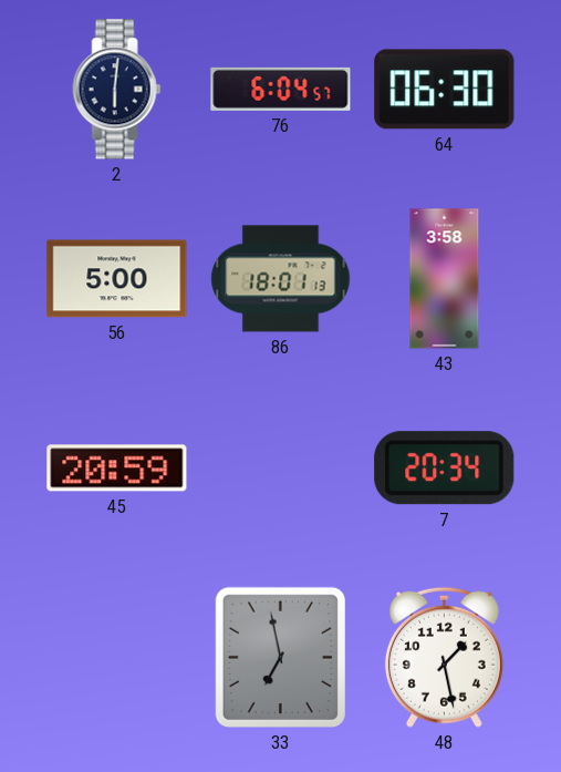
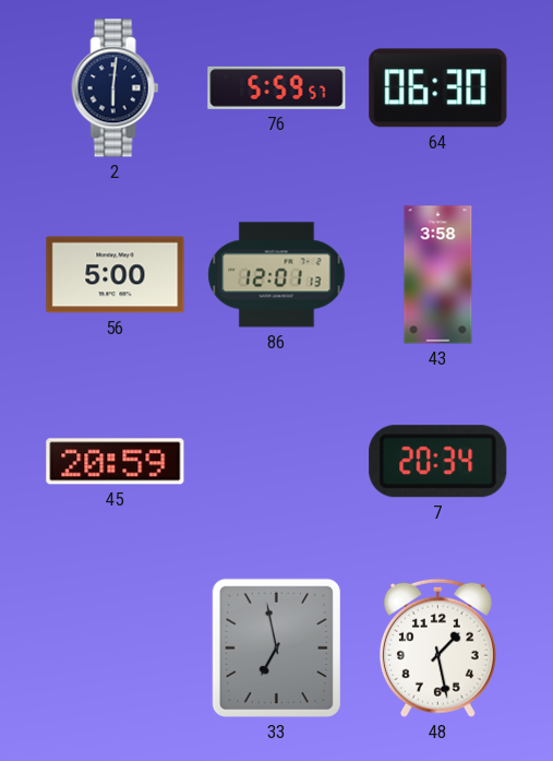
76: 6:04 -> 5:59
86: 18:01 -> 12:01
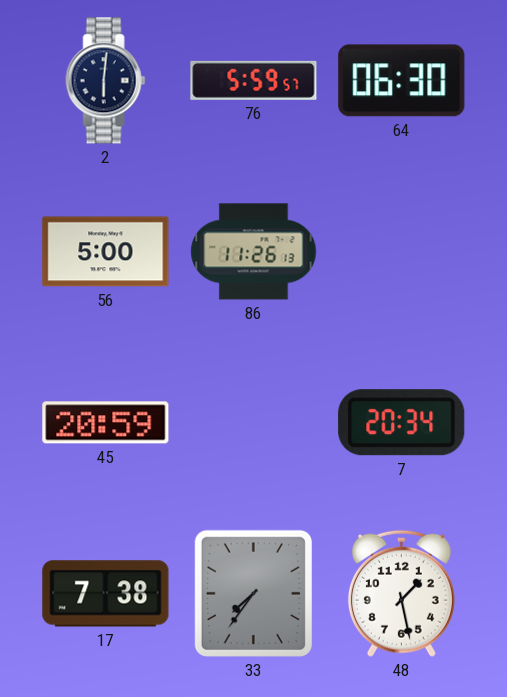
86: 12:01 -> 11:26
43: 3:58 -> none
17: none -> 7:38
33: 6:58 -> 7:36
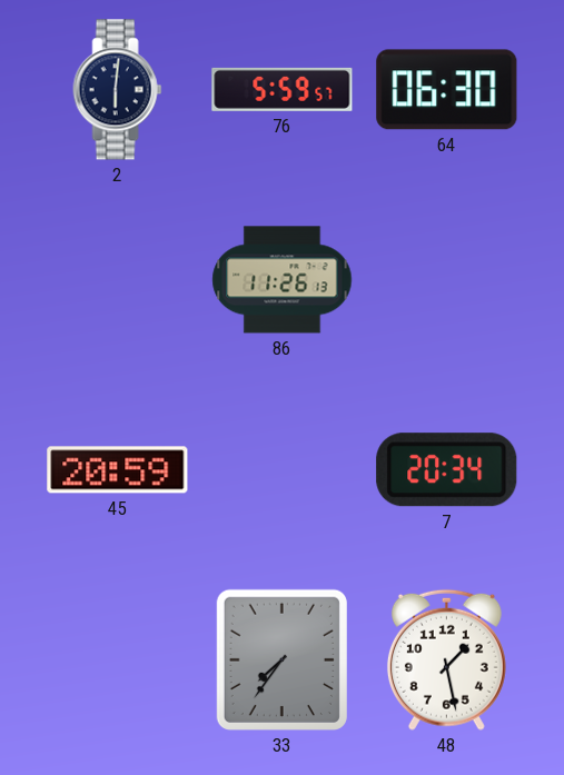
56: 5:00 -> none
17: 7:38 -> none
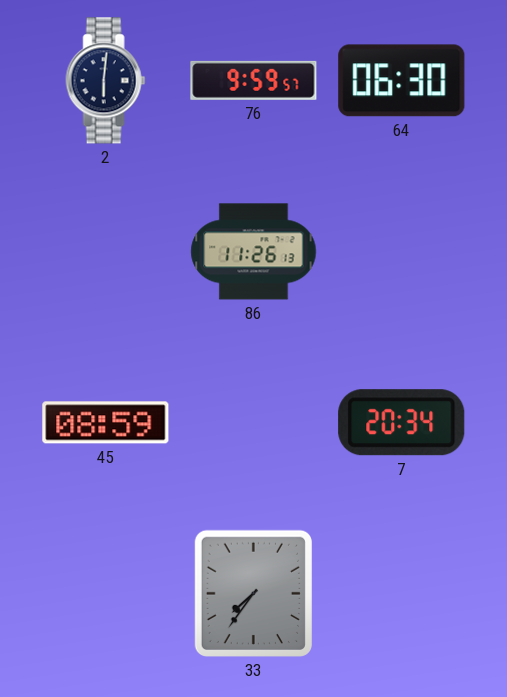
76: 5:59 -> 9:59
45: 20:59 -> 08:59
48: 1:28 -> none
